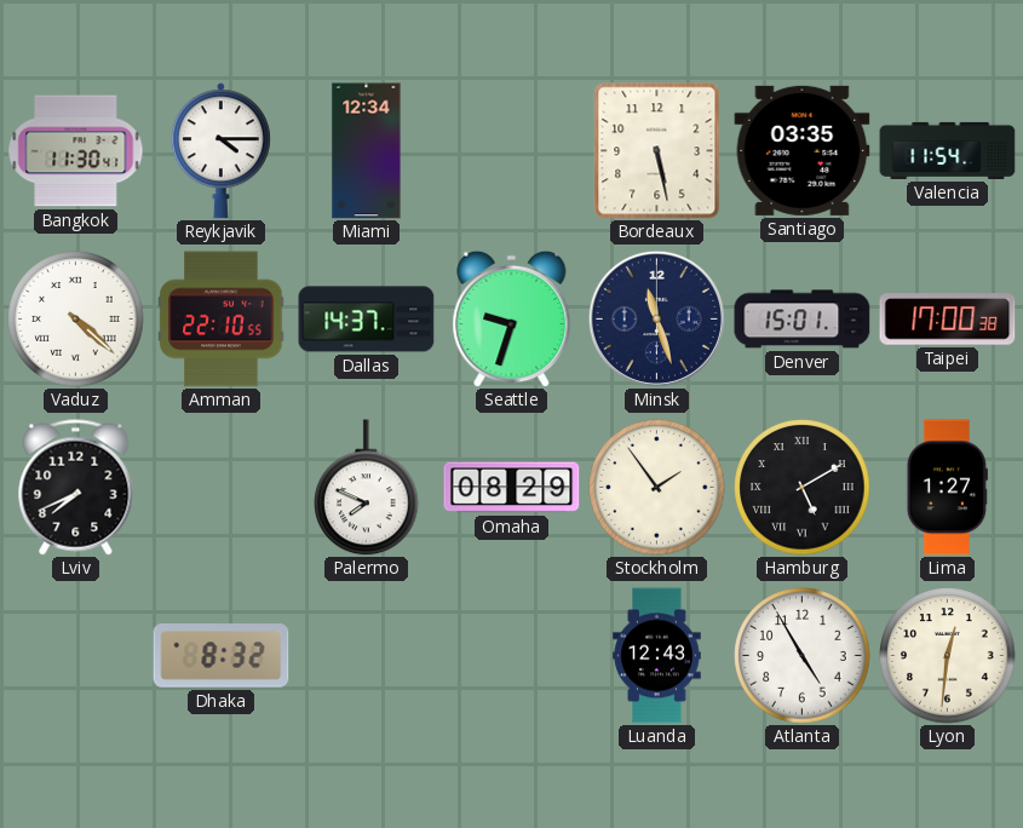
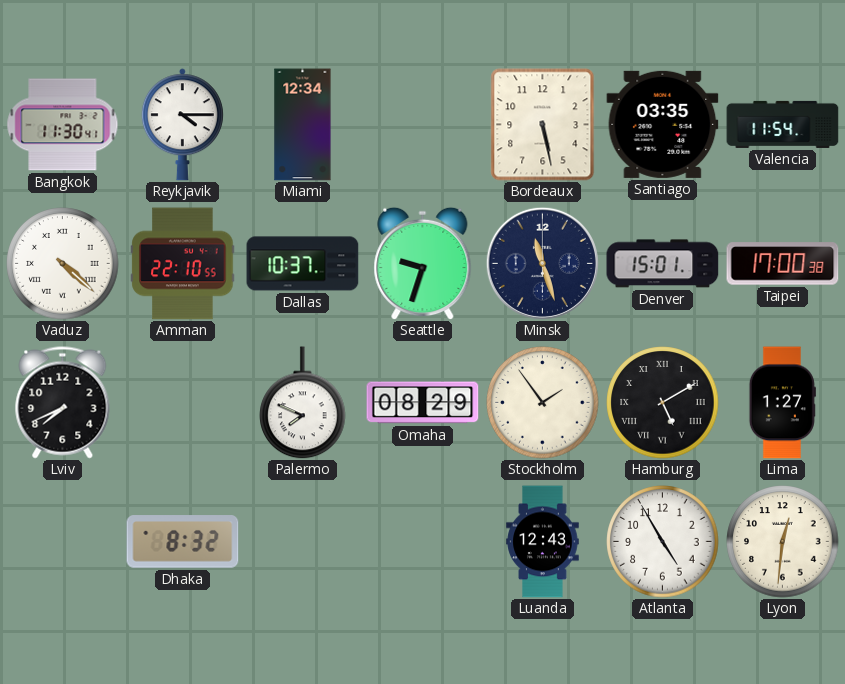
Dallas: 14:37 -> 10:37
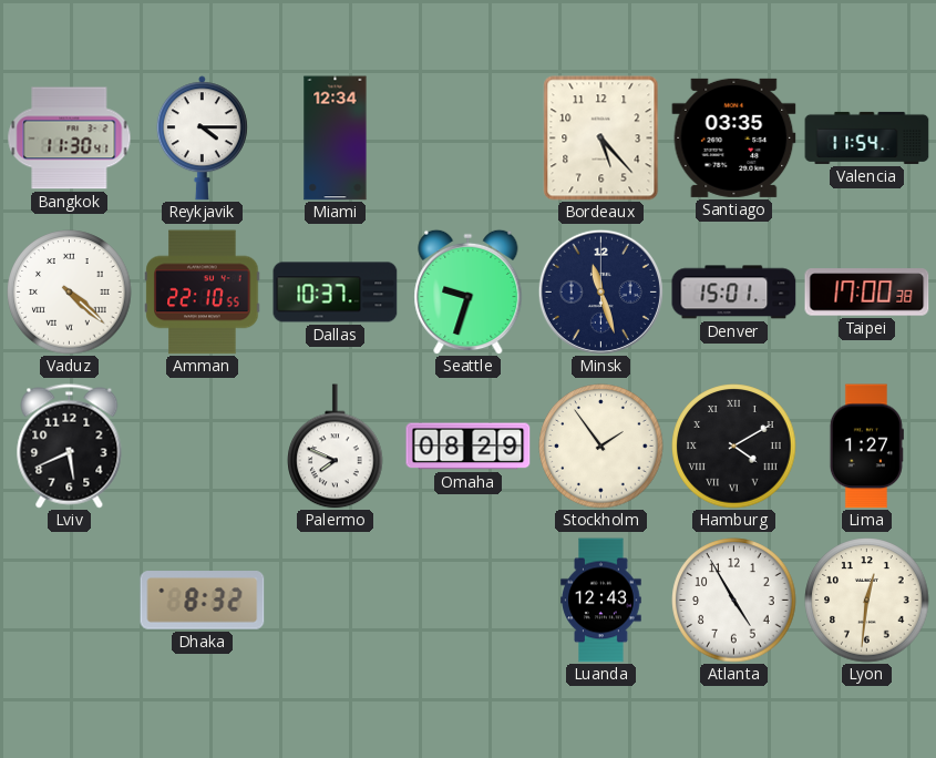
Bordeaux: 5:28 -> 5:23
Lviv: 7:41 -> 5:41
Hamburg: 5:10 -> 4:10
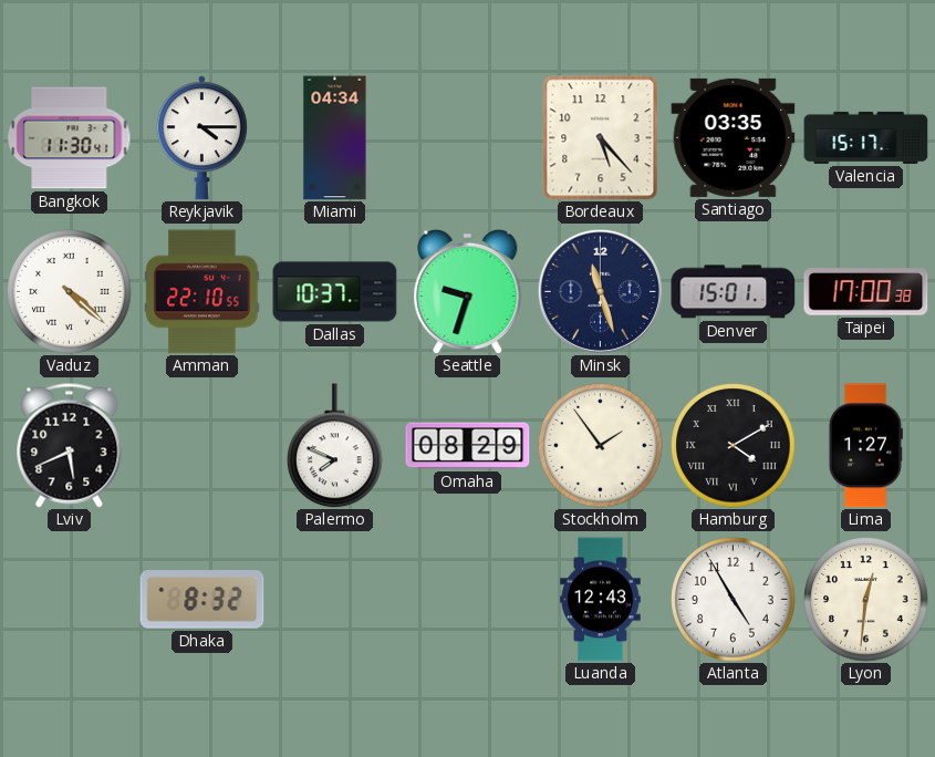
Miami: 12:34 -> 04:34
Valencia: 11:54 -> 15:17
